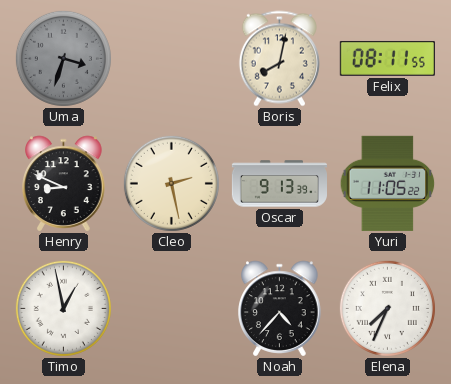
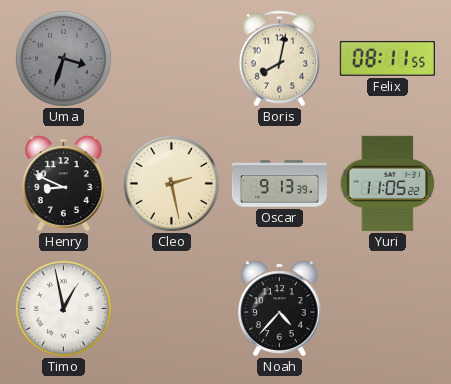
Elena: 7:34 -> none
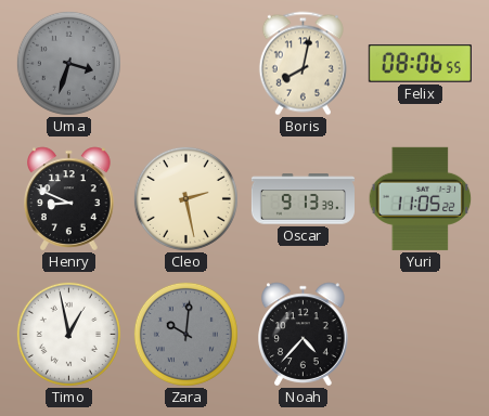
Felix: 08:11 -> 08:06
Zara: none -> 10:01
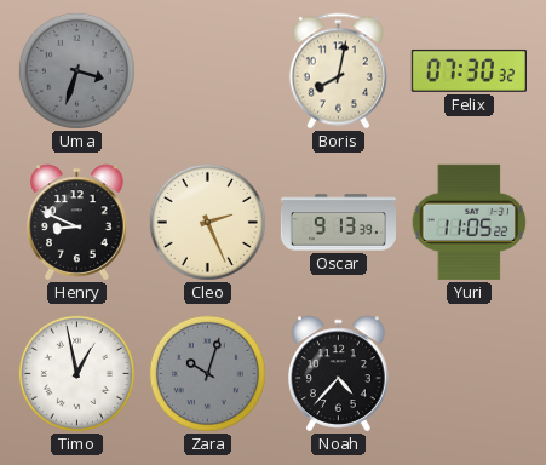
Felix: 08:06 -> 07:30
Cleo: 2:28 -> 2:26
Zara: 10:01 -> 10:03
